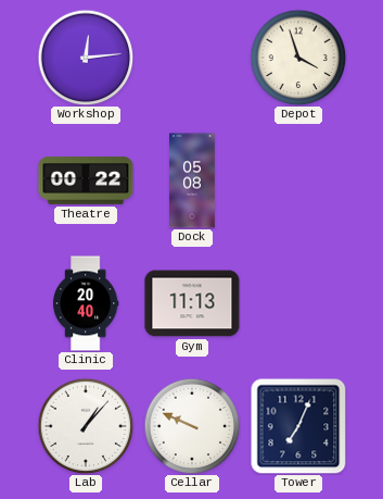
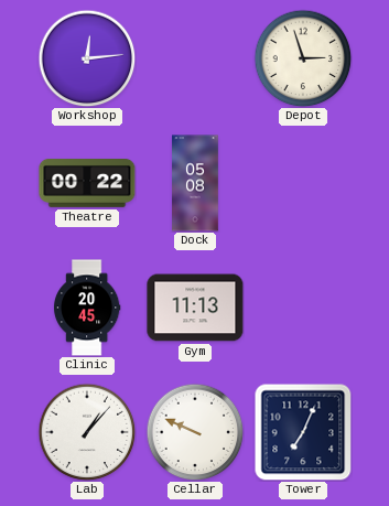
Depot: 3:57 -> 2:57
Clinic: 20:40 -> 20:45
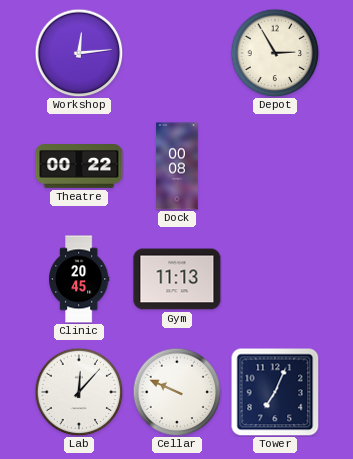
Depot: 2:57 -> 2:55
Dock: 05:08 -> 00:08
Lab: 1:07 -> 12:07
